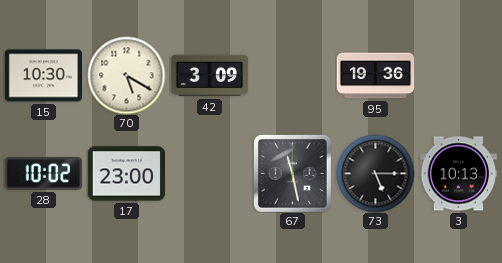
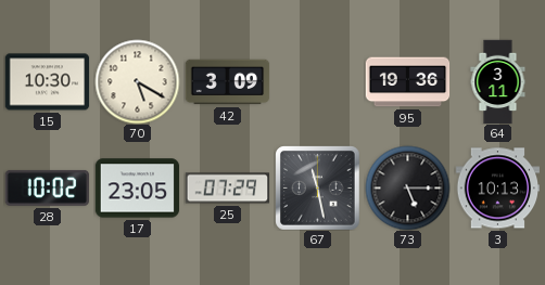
64: none -> 3:11
17: 23:00 -> 23:05
25: none -> 07:29
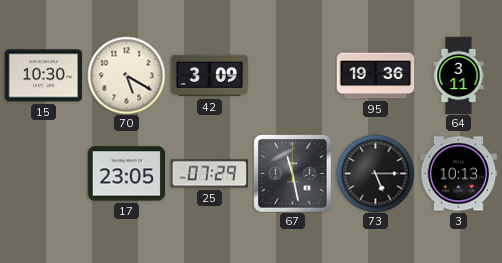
28: 10:02 -> none
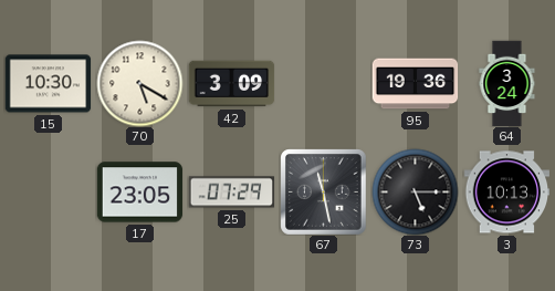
64: 3:11 -> 3:24
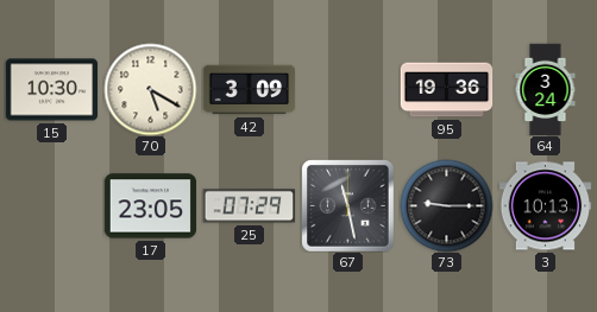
73: 5:15 -> 9:15
